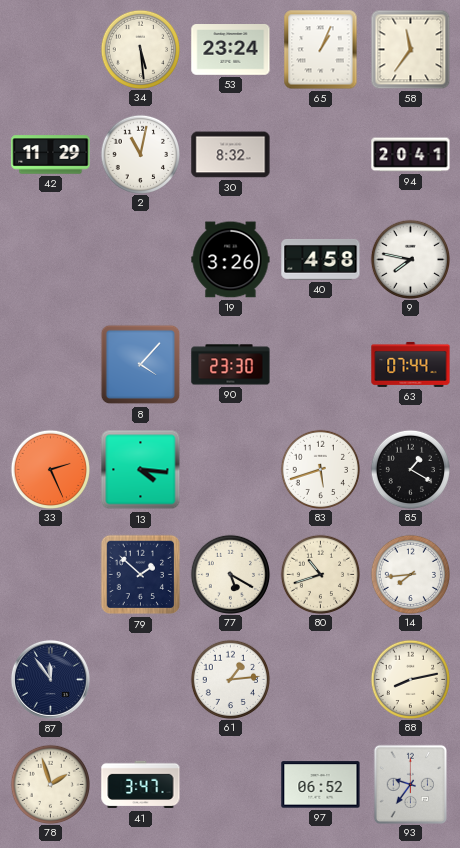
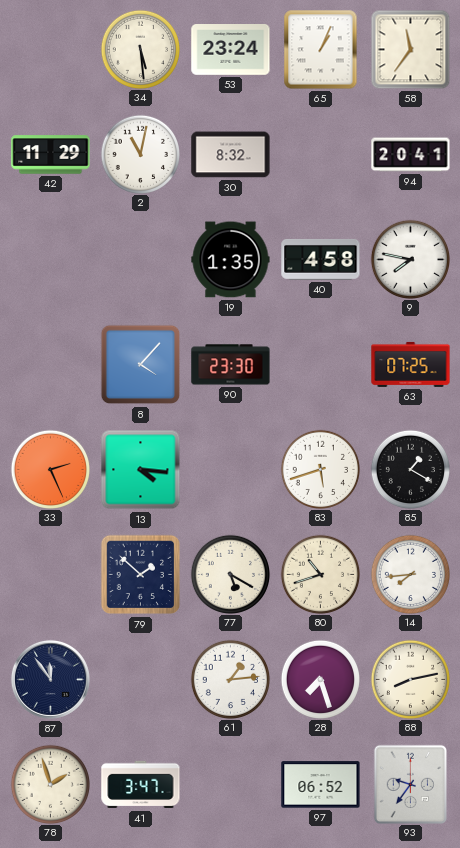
19: 3:26 -> 1:35
63: 07:44 -> 07:25
28: none -> 7:27
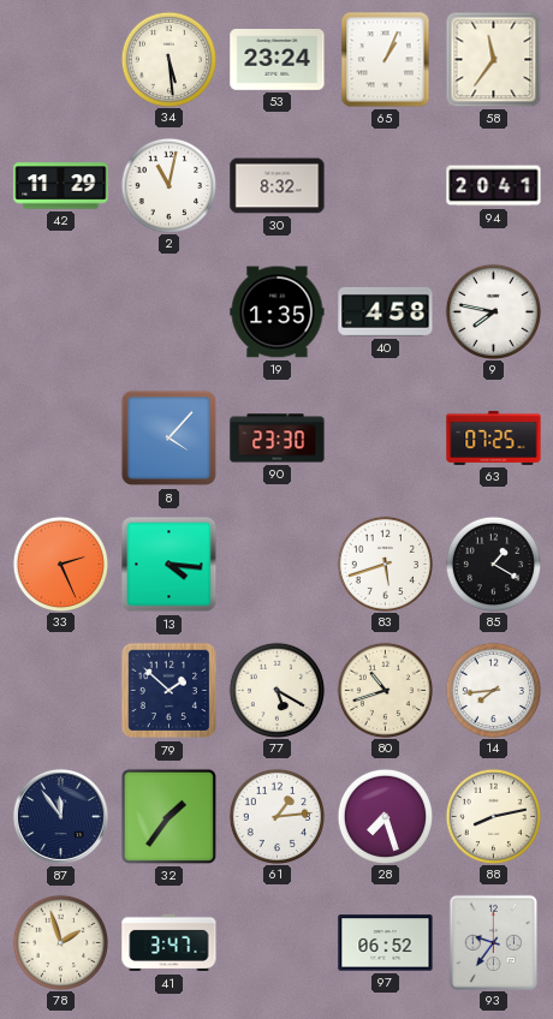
32: none -> 1:36
